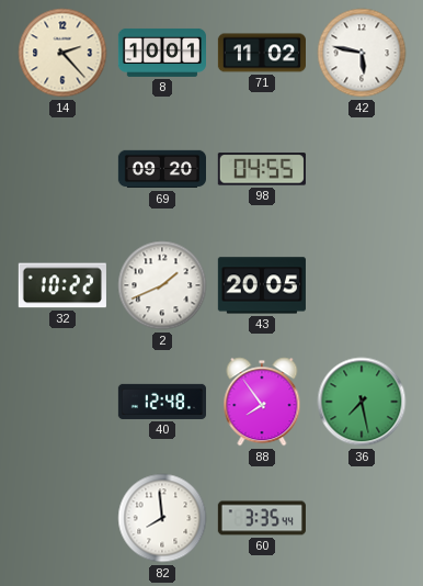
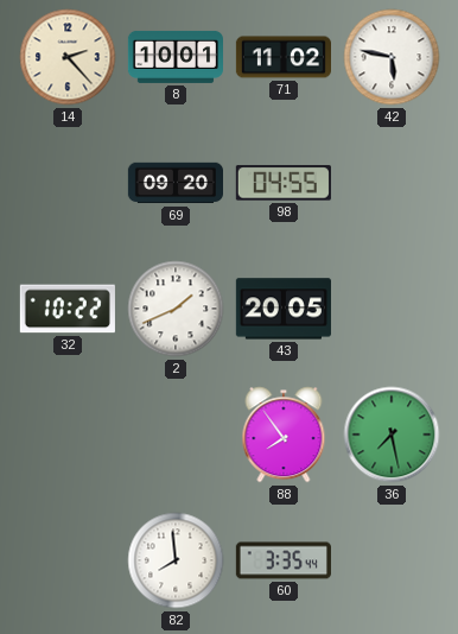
40: 12:48 -> none
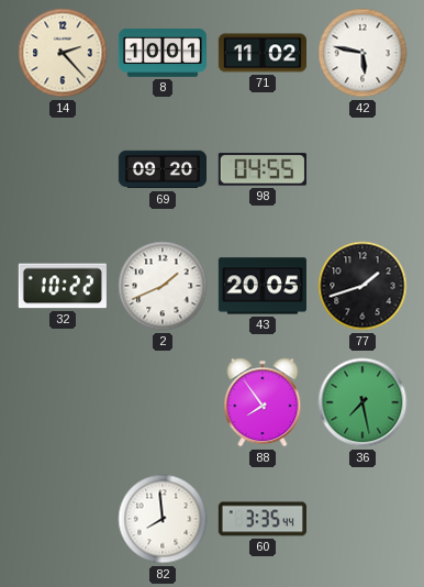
77: none -> 1:42
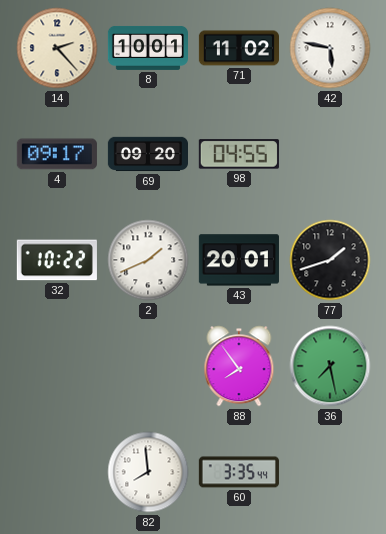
4: none -> 09:17
43: 20:05 -> 20:01
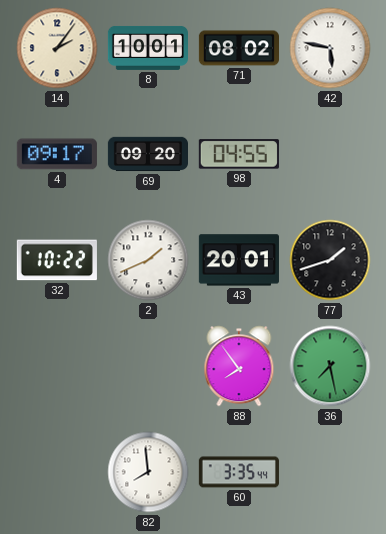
14: 2:23 -> 2:06
71: 11:02 -> 08:02
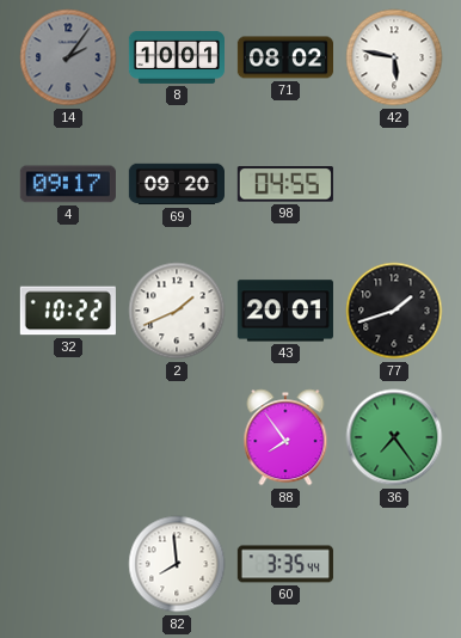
14 dial: cream -> grey
36: 7:28 -> 7:24
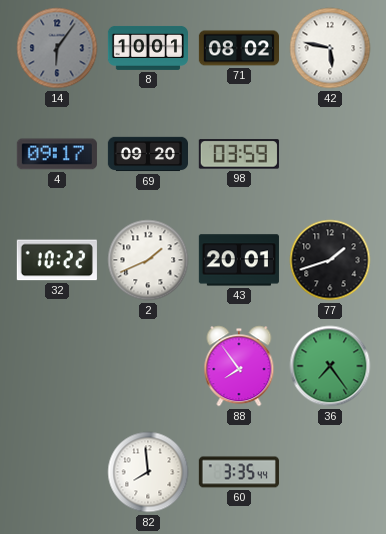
14: 2:06 -> 6:06
98: 04:55 -> 03:59
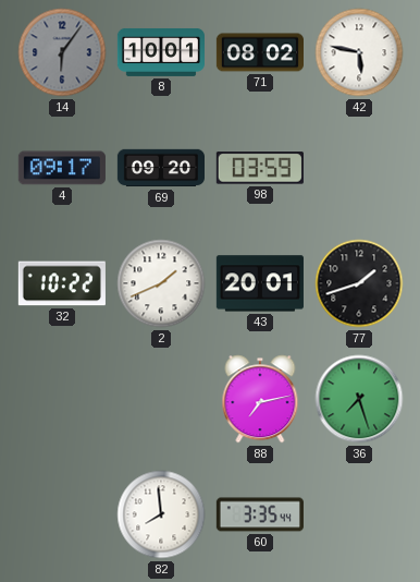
88: 7:54 -> 7:13
36: 7:24 -> 7:27
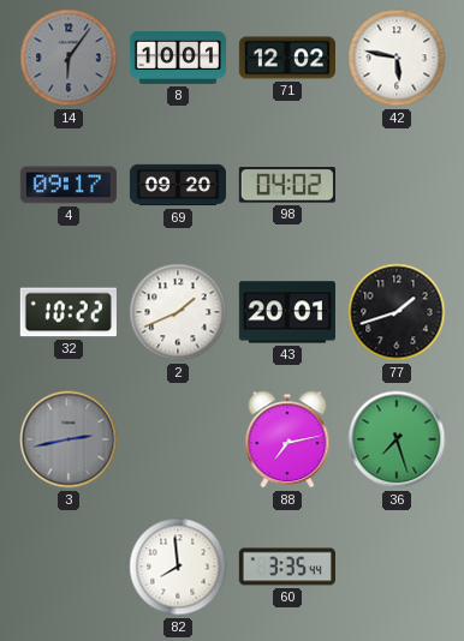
71: 08:02 -> 12:02
98: 03:59 -> 04:02
3: none -> 2:43
